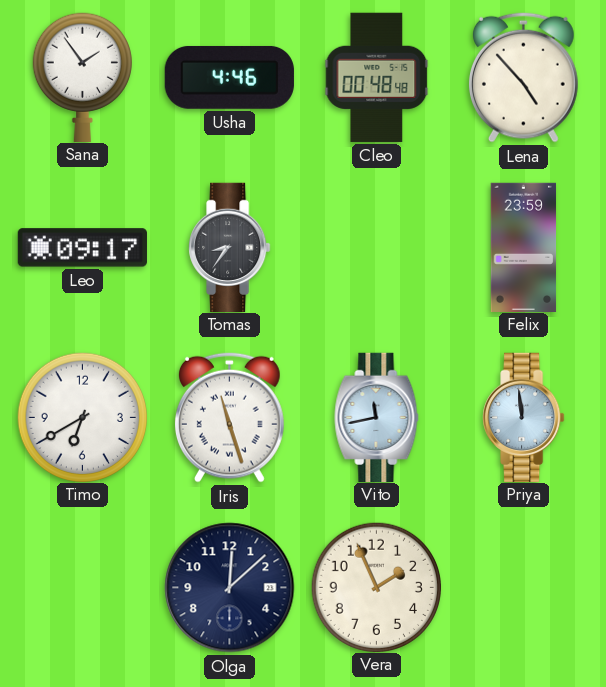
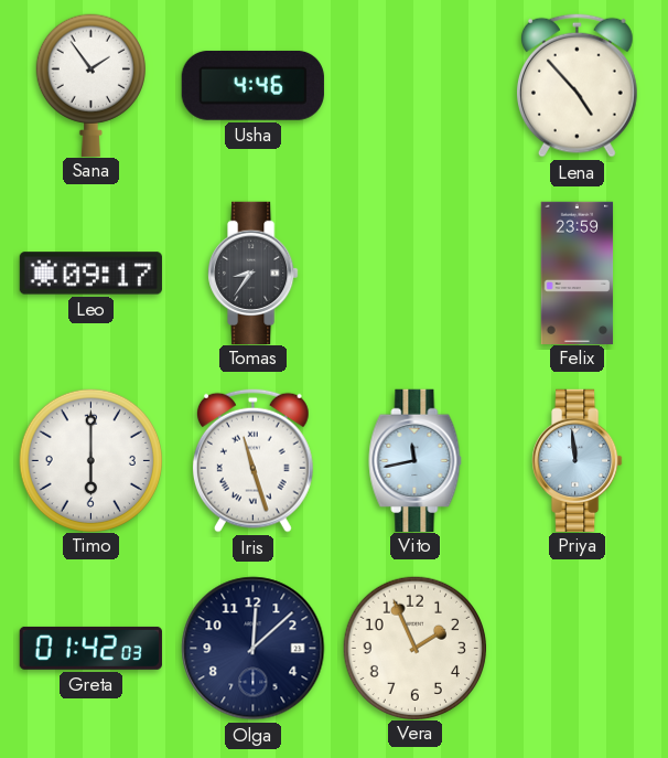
Cleo: 00:48 -> none
Timo: 6:40 -> 6:00
Greta: none -> 01:42
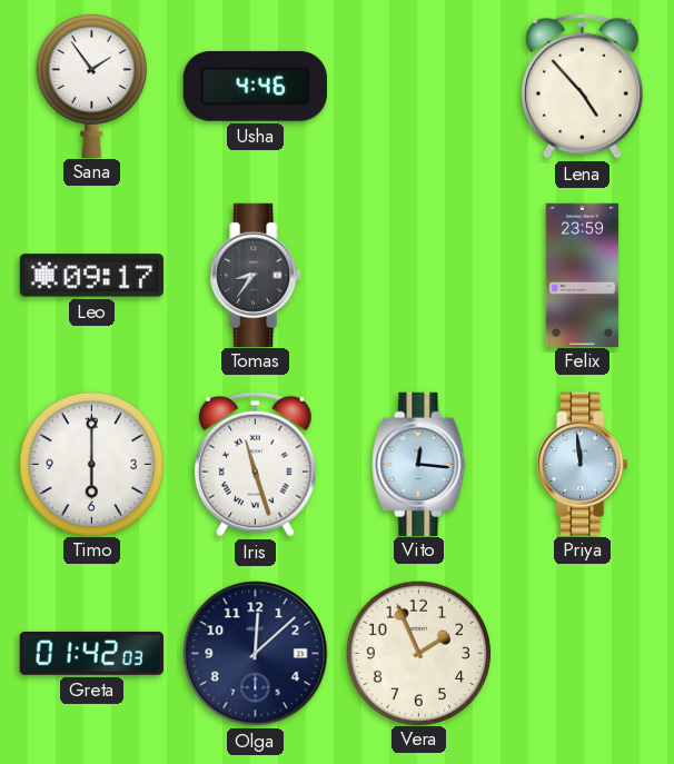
Vito: 11:43 -> 12:16
